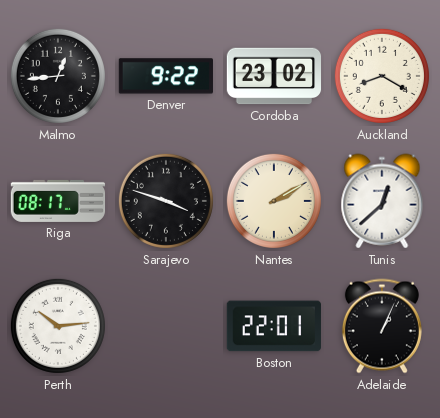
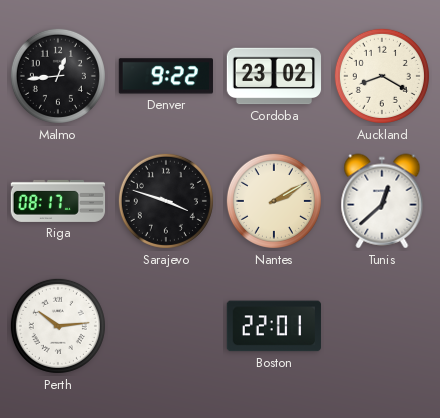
Adelaide: 1:04 -> none
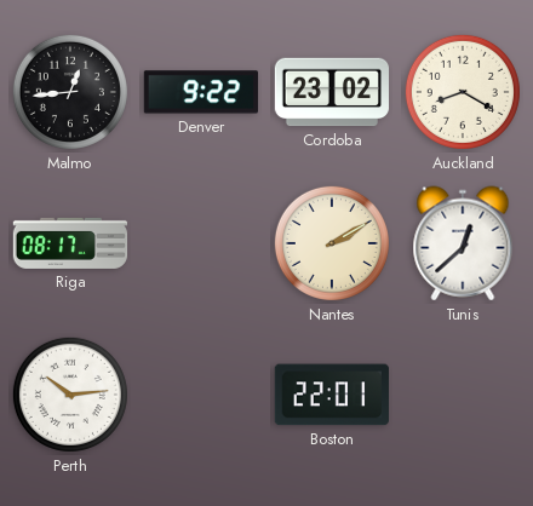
Sarajevo: 3:48 -> none
